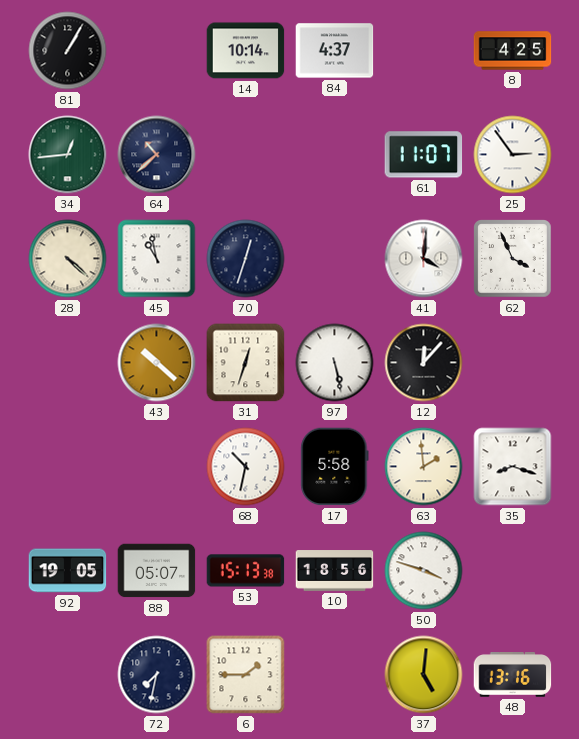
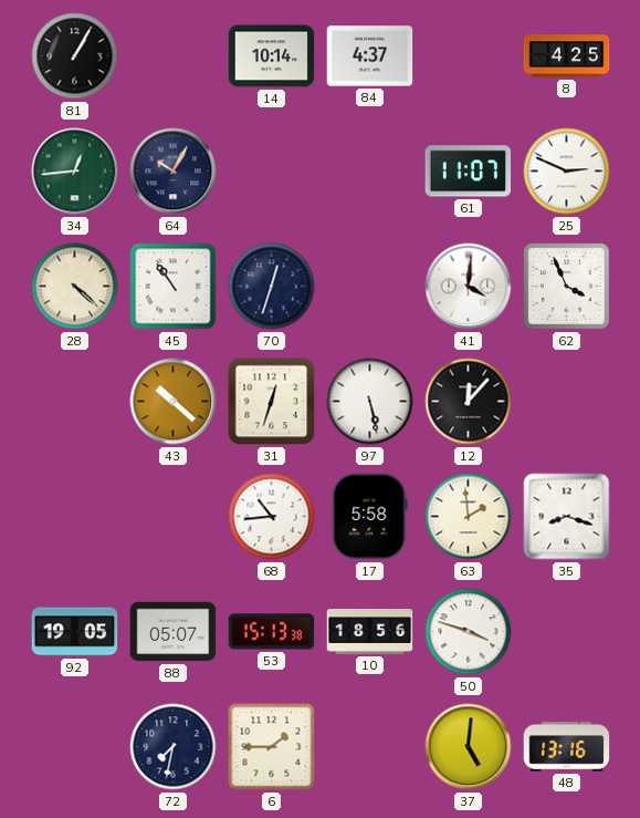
64: 10:38 -> 10:05
25: 2:54 -> 2:49
45: 10:58 -> 10:54
68: 10:32 -> 10:44
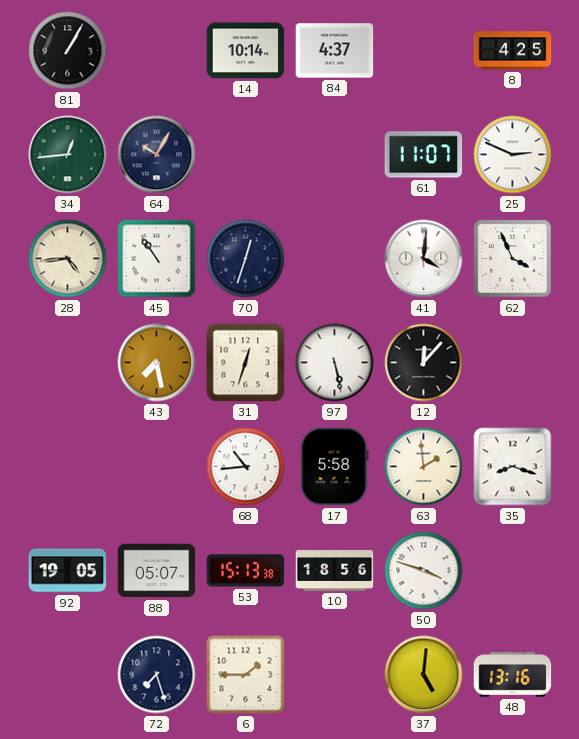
28: 4:22 -> 4:44
43: 10:22 -> 7:28
72: 7:32 -> 7:27
